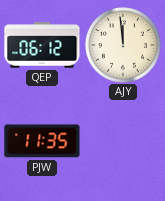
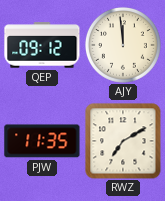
QEP: 06:12 -> 09:12
RWZ: none -> 7:10
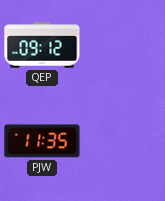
AJY: 11:59 -> none
RWZ: 7:10 -> none
